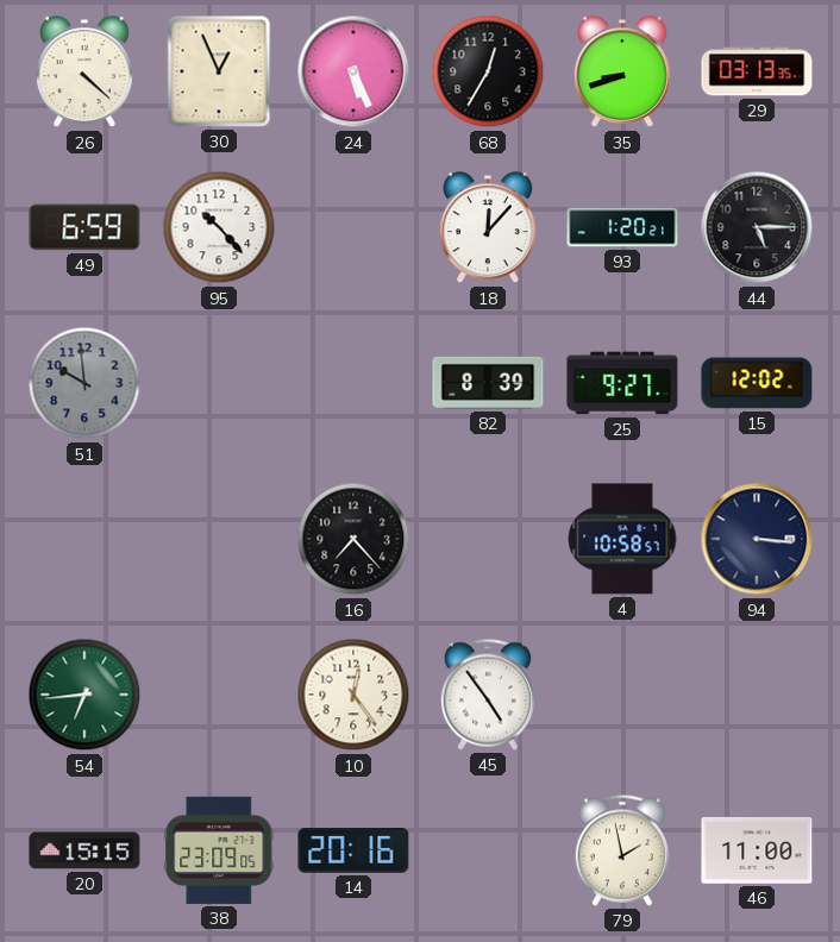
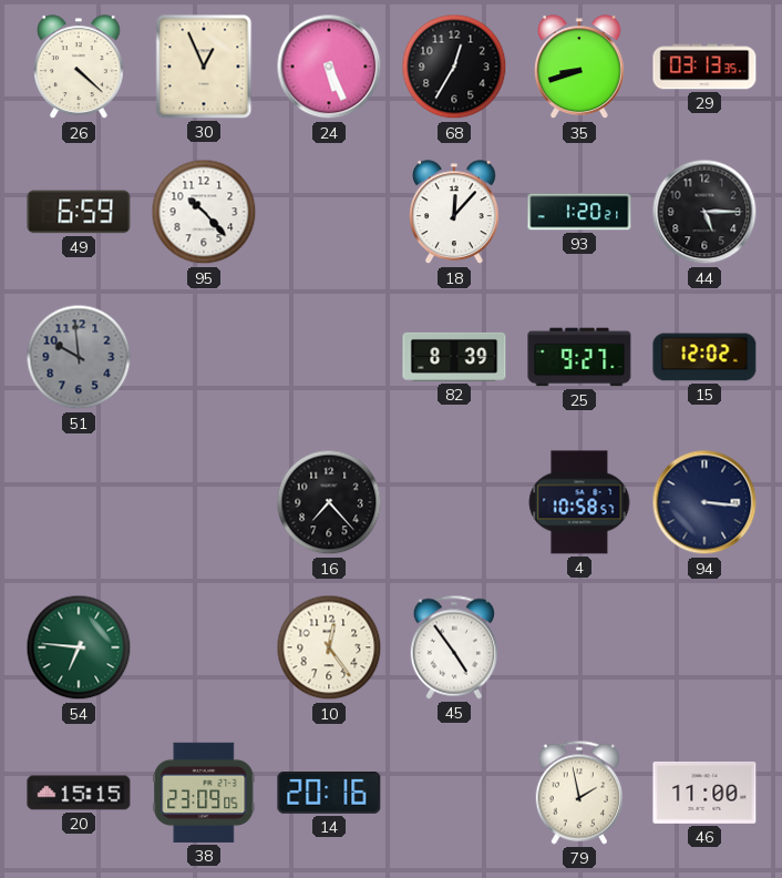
54: 6:44 -> 6:46
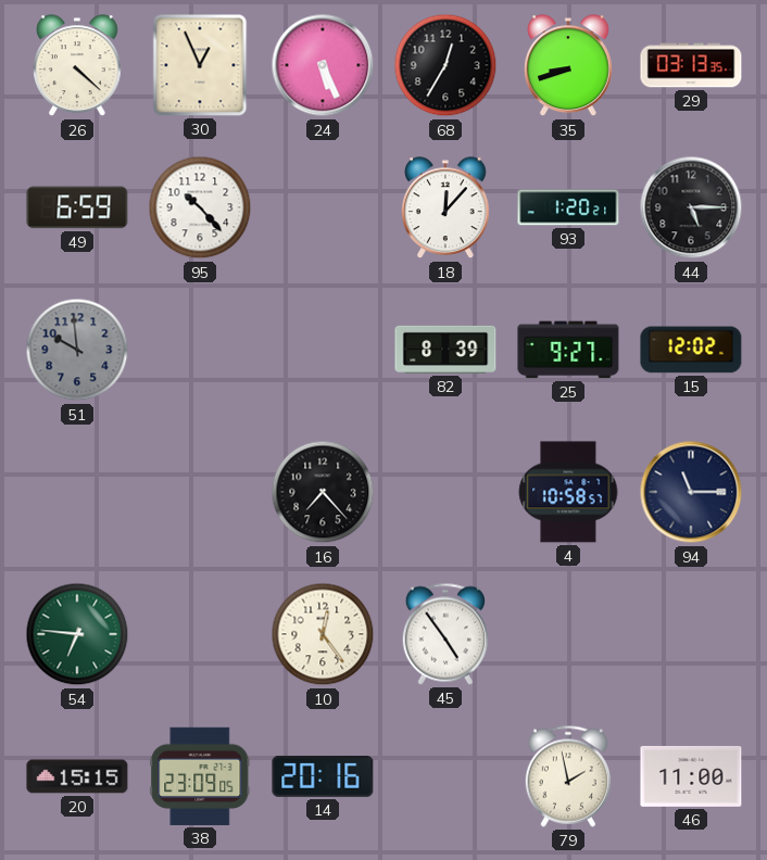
94: 3:16 -> 11:15
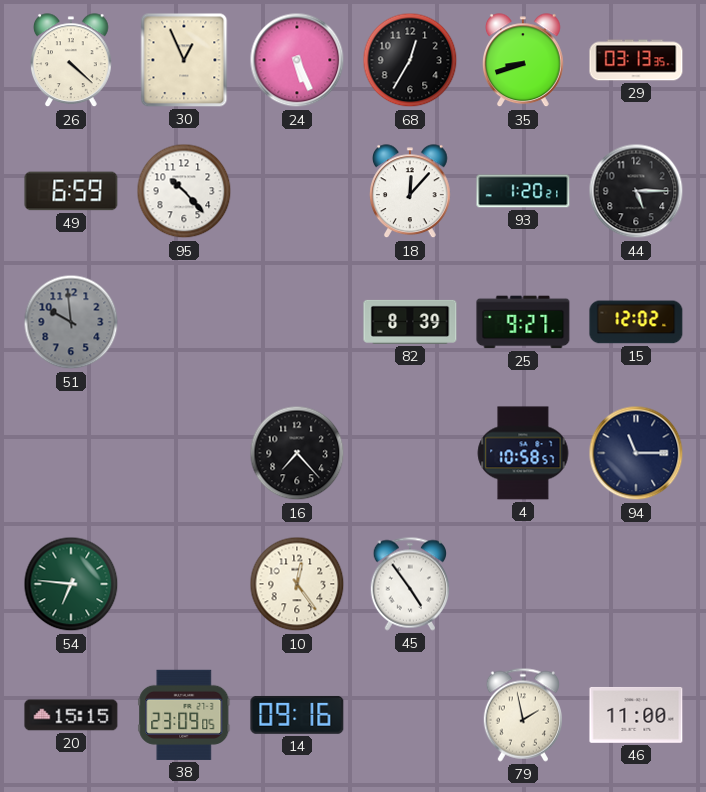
14: 20:16 -> 09:16
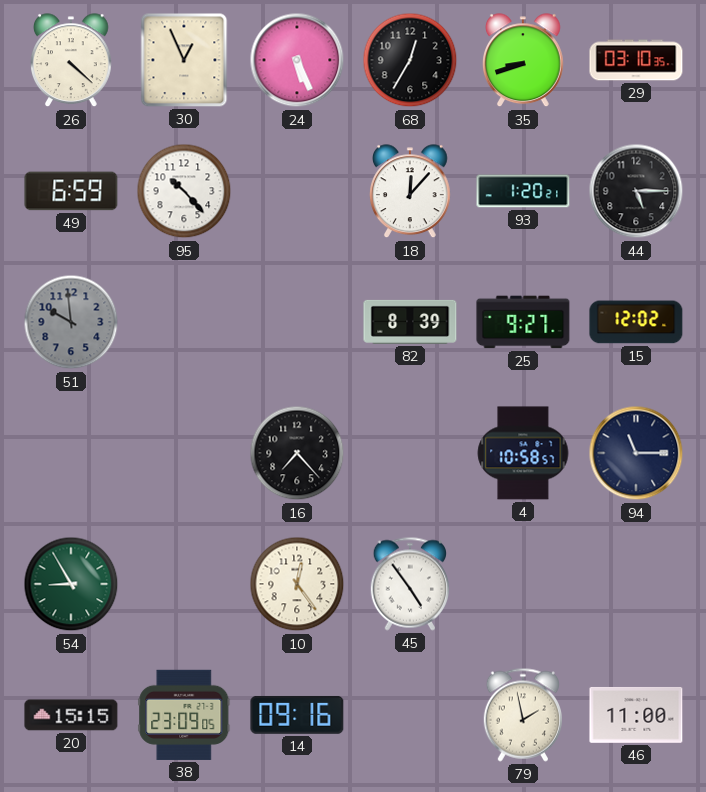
29: 03:13 -> 03:10
54: 6:46 -> 8:55
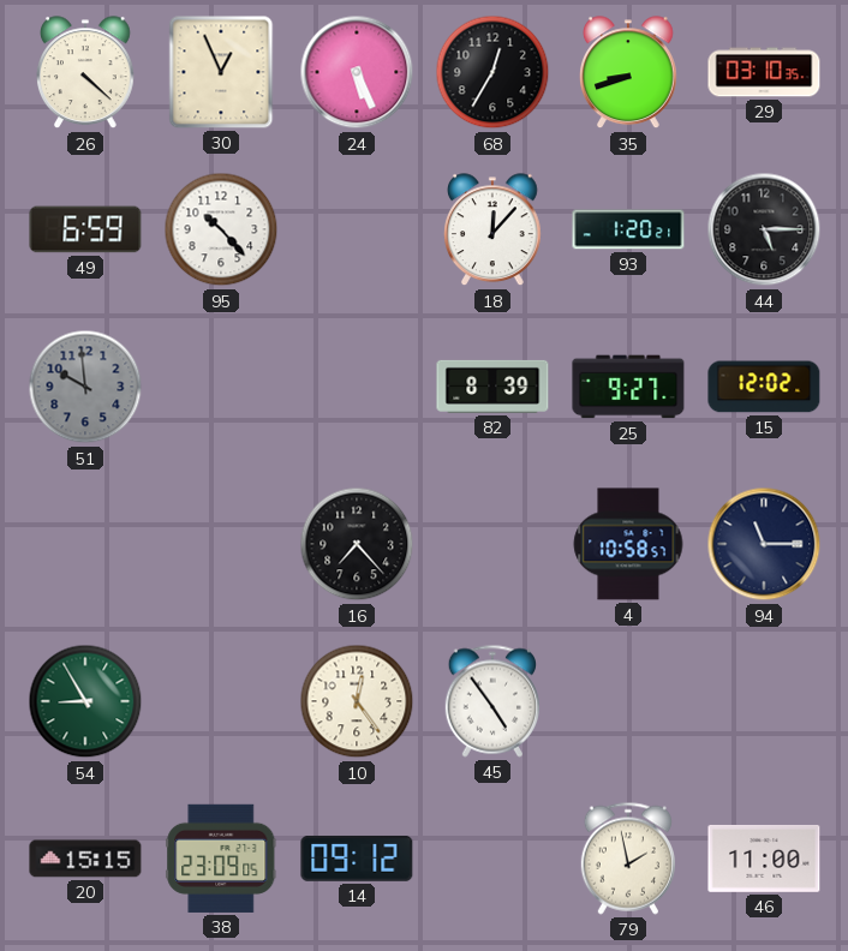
14: 09:16 -> 09:12
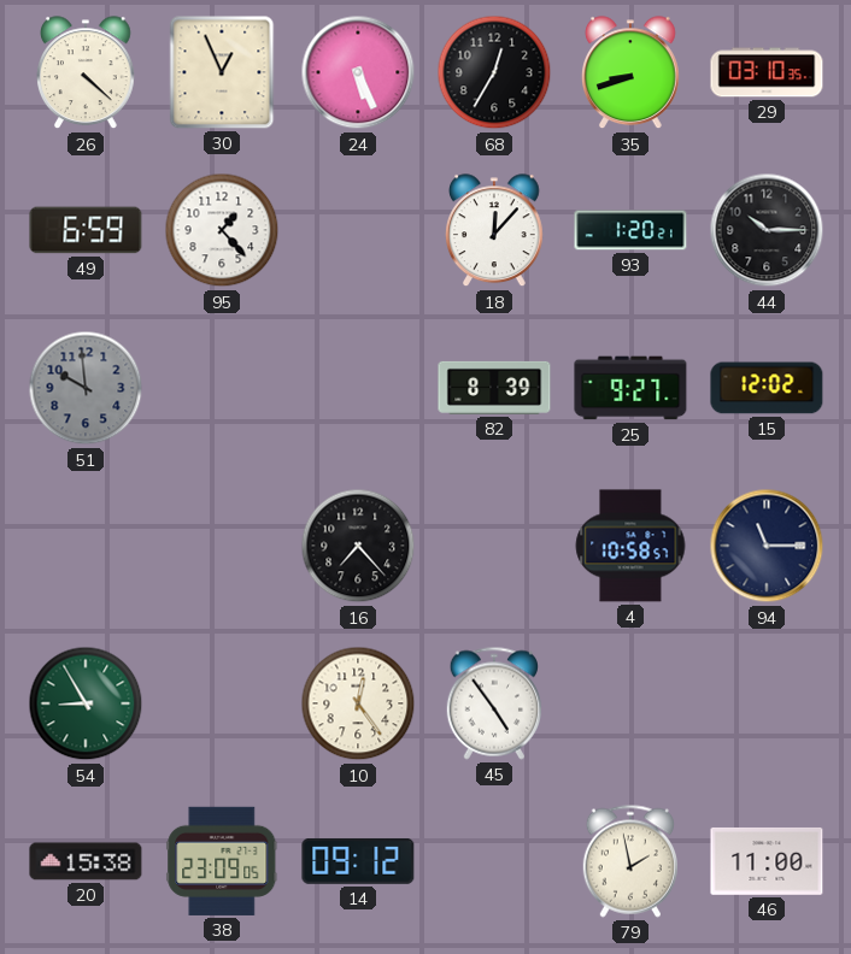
95: 10:23 -> 1:23
44: 5:15 -> 10:15
20: 15:15 -> 15:38
